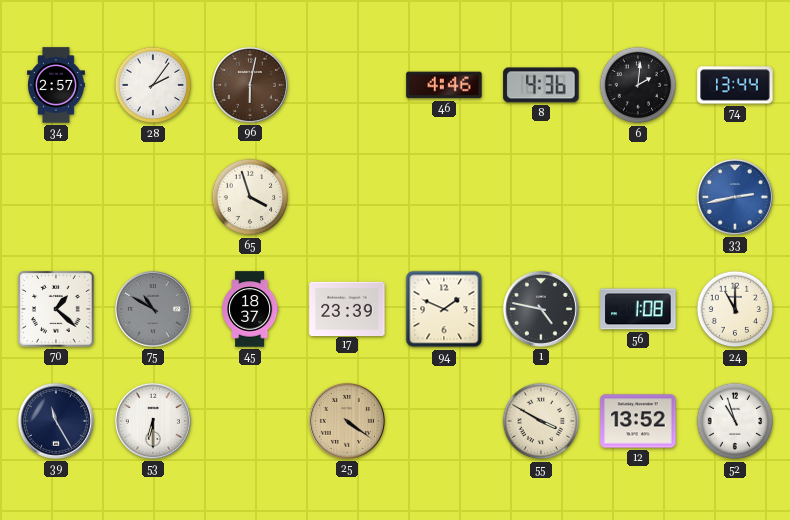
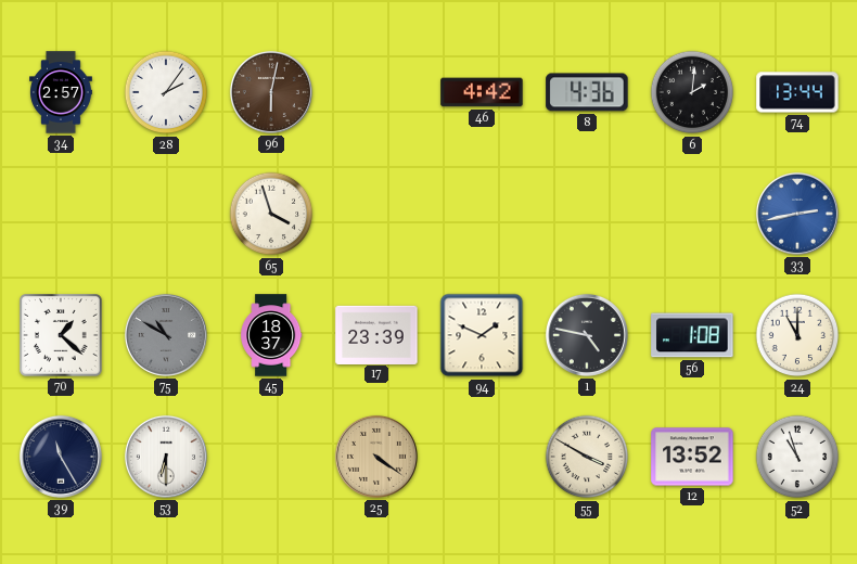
46: 4:46 -> 4:42
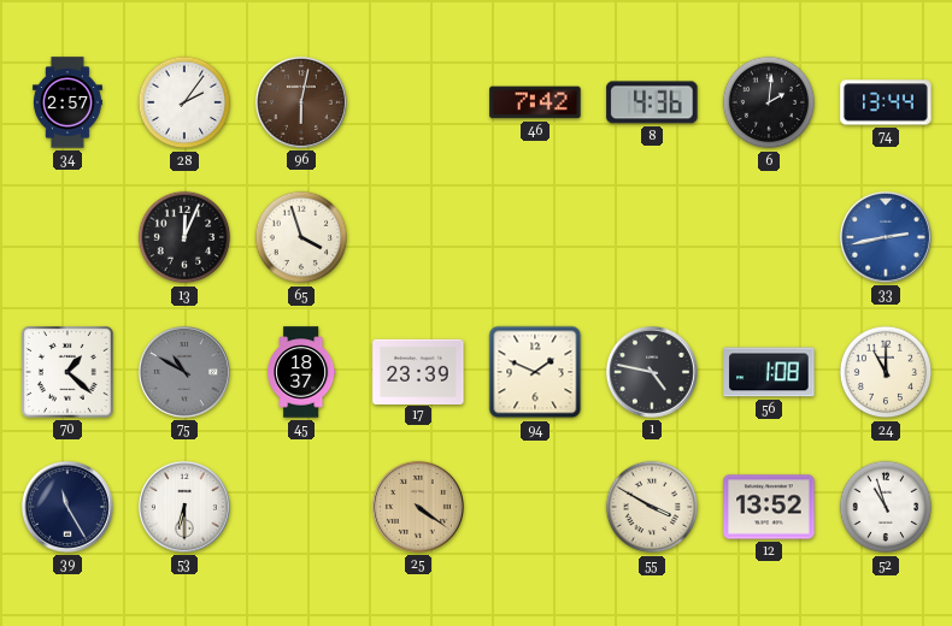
46: 4:42 -> 7:42
13: none -> 12:04
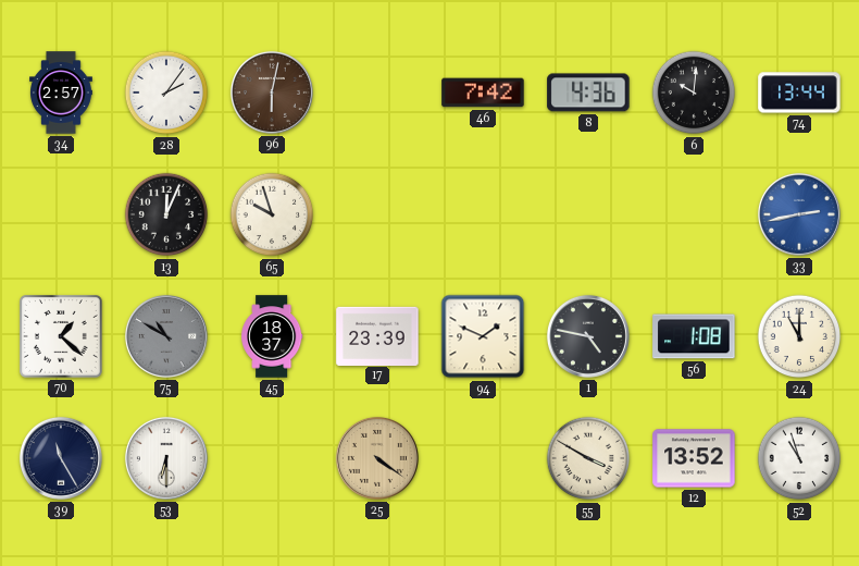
6: 2:01 -> 10:01
65: 3:57 -> 9:57
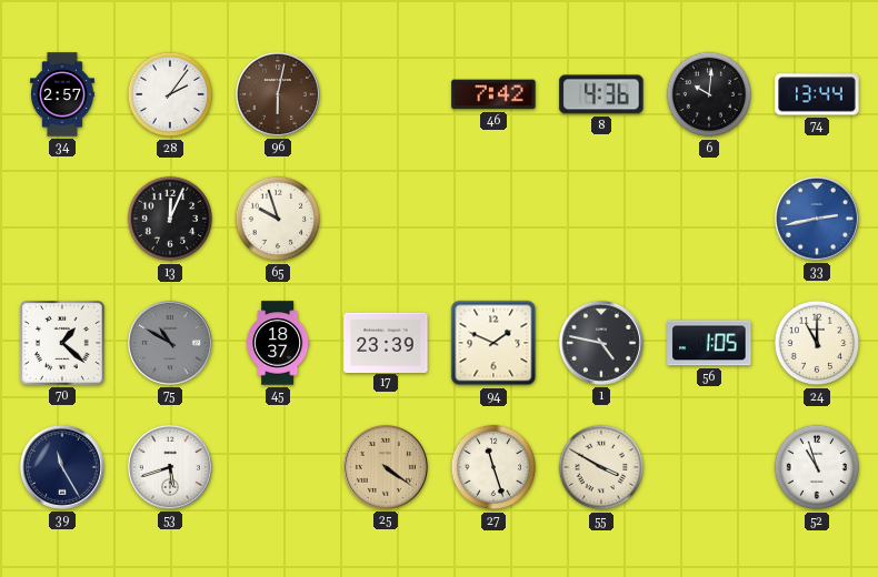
56: 1:08 -> 1:05
53: 6:30 -> 5:42
27: none -> 11:27
12: 13:52 -> none
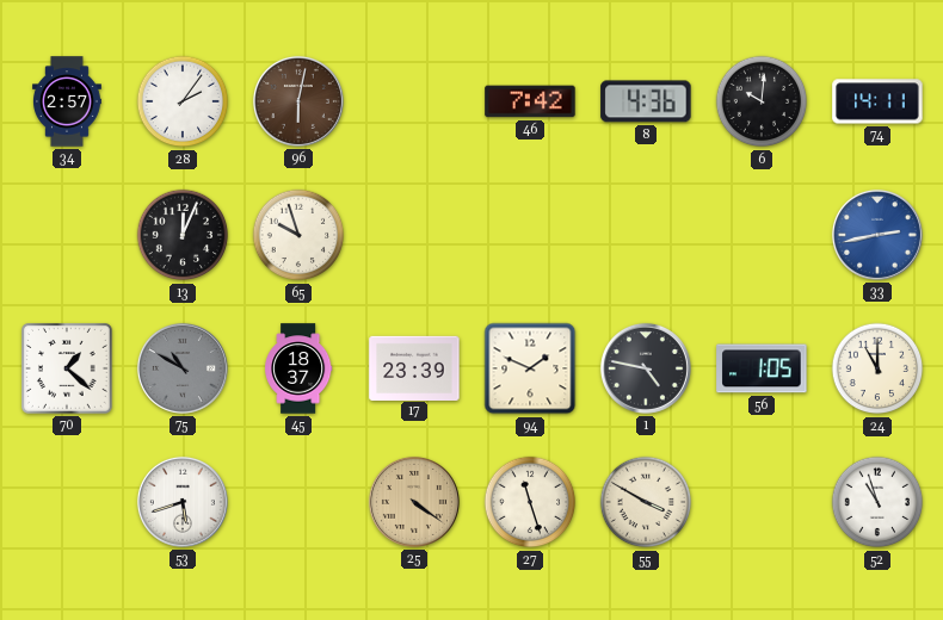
74: 13:44 -> 14:11
39: 11:25 -> none
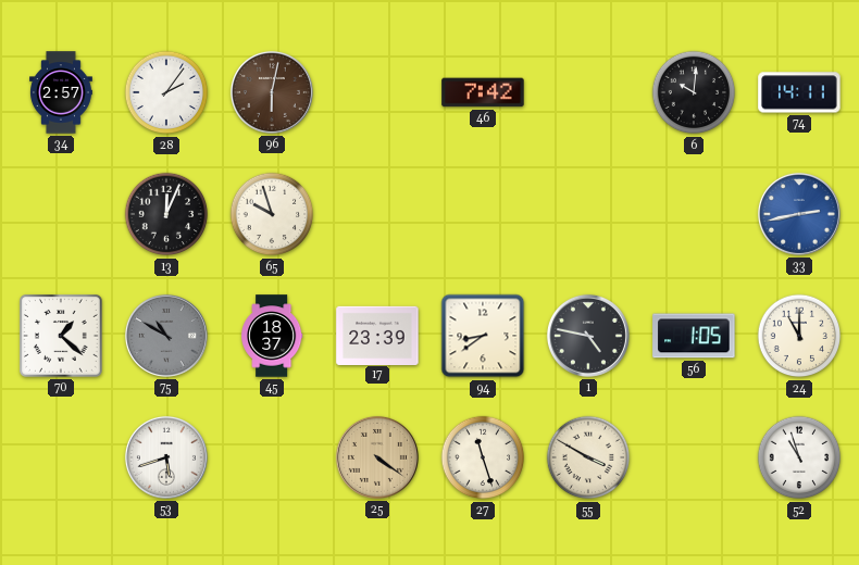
8: 4:36 -> none
94: 1:49 -> 8:39
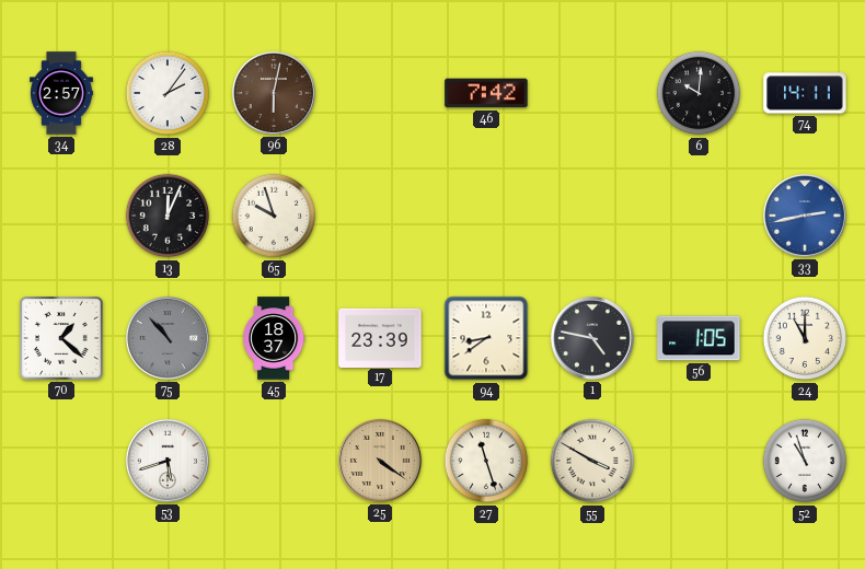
75: 10:50 -> 10:53
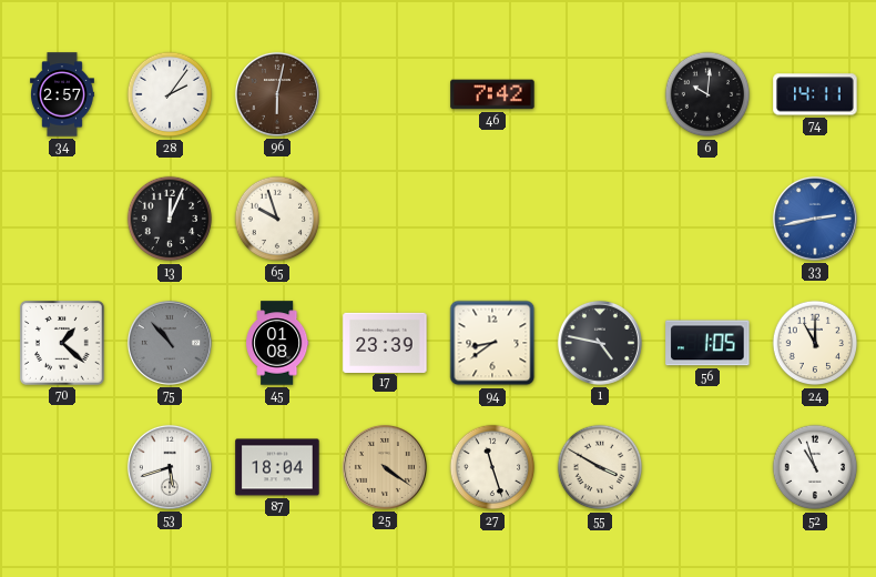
45: 18:37 -> 01:08
87: none -> 18:04
